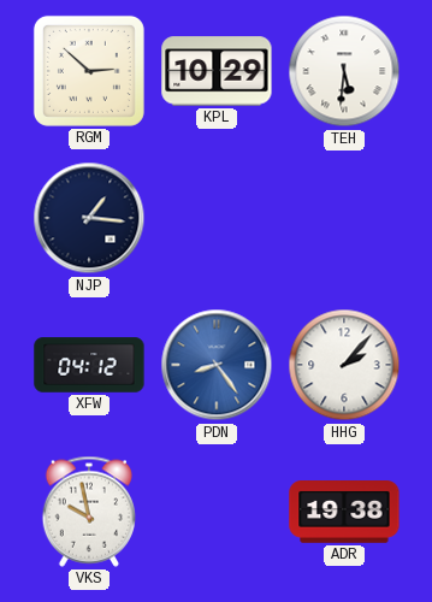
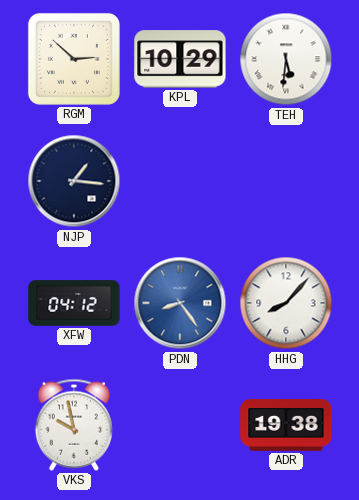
HHG: 2:07 -> 8:07
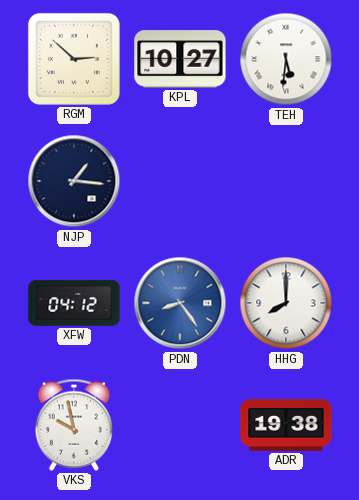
KPL: 10:29 -> 10:27
HHG: 8:07 -> 8:00
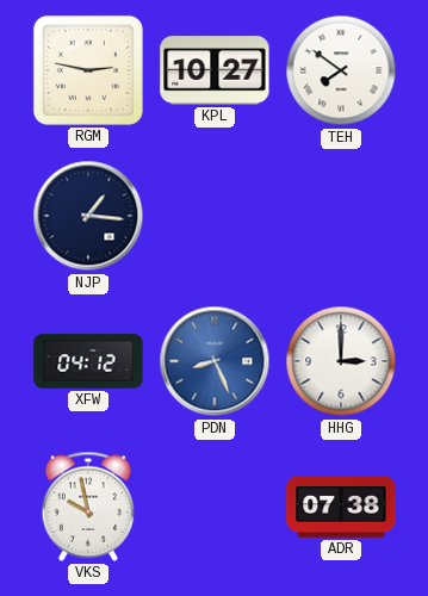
RGM: 2:52 -> 2:47
TEH: 5:31 -> 7:51
PDN: 8:24 -> 8:26
HHG: 8:00 -> 3:00
ADR: 19:38 -> 07:38
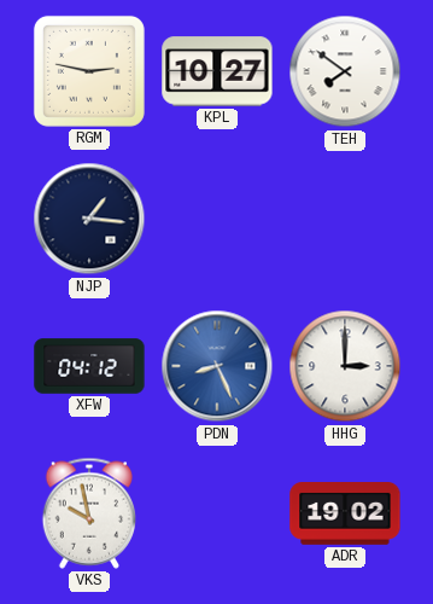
ADR: 07:38 -> 19:02
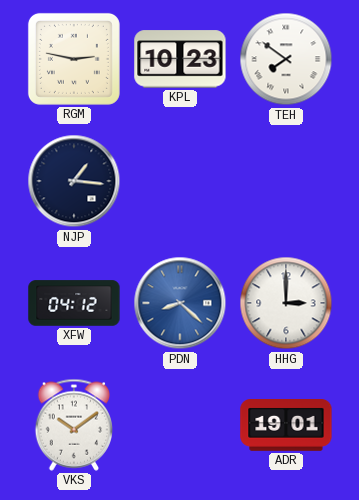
KPL: 10:27 -> 10:23
PDN: 8:26 -> 8:22
VKS: 9:58 -> 10:09
ADR: 19:02 -> 19:01
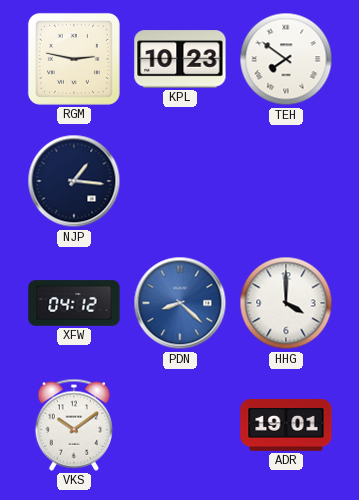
HHG: 3:00 -> 4:00
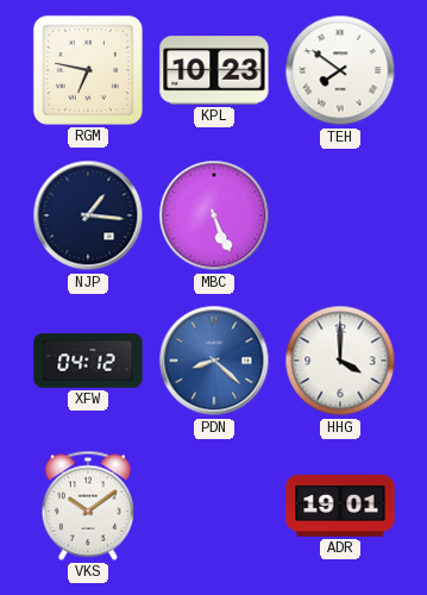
RGM: 2:47 -> 6:47
MBC: none -> 5:26
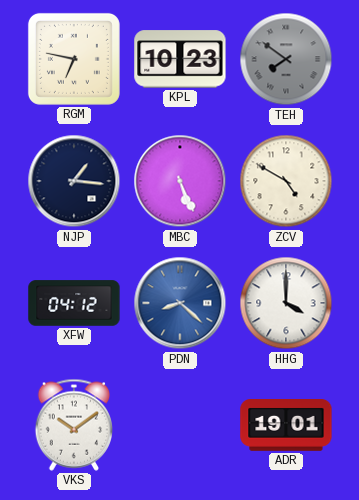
TEH dial: white -> grey
ZCV: none -> 4:50
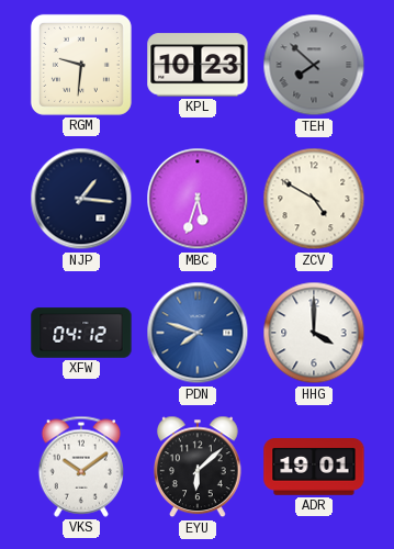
RGM: 6:47 -> 9:31
TEH: 7:51 -> 7:52
MBC: 5:26 -> 5:33
PDN: 8:22 -> 7:48
EYU: none -> 6:08
